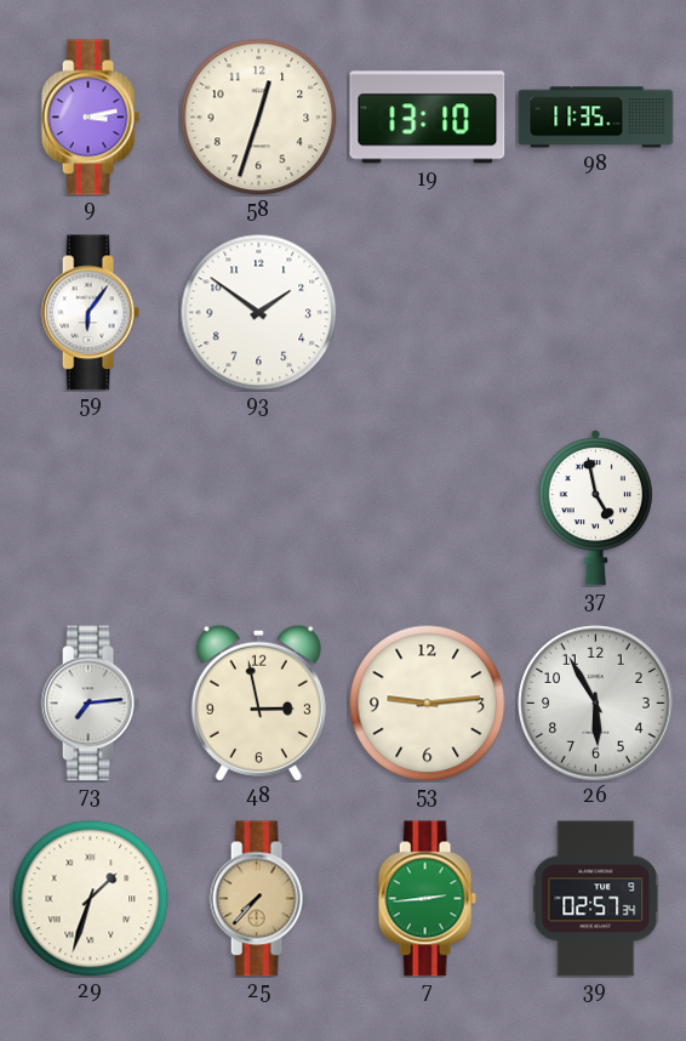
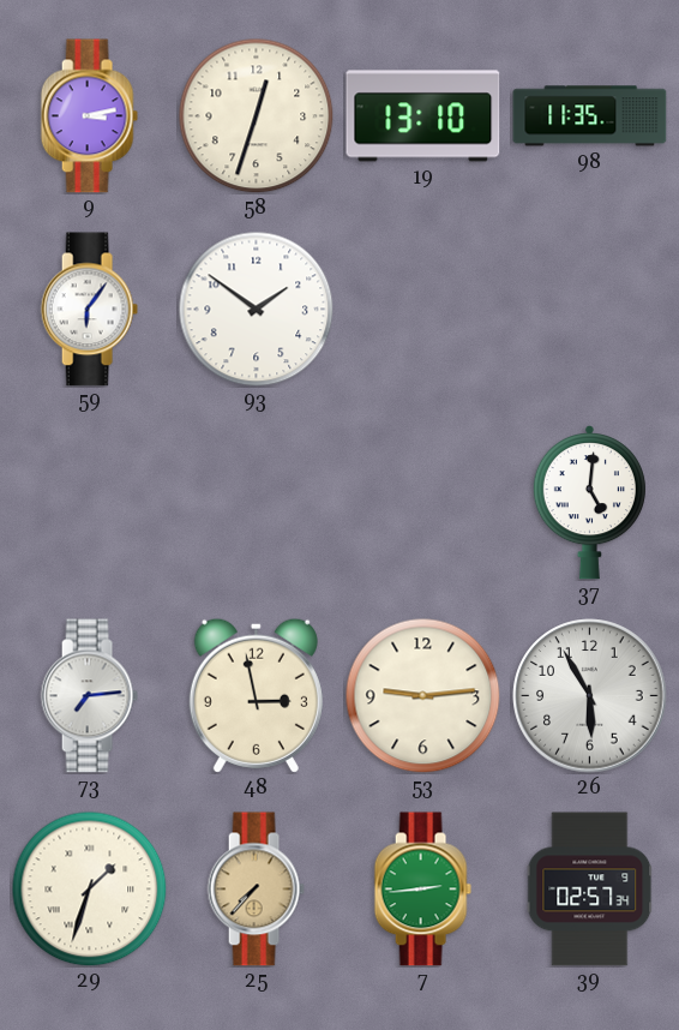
37: 4:58 -> 5:01
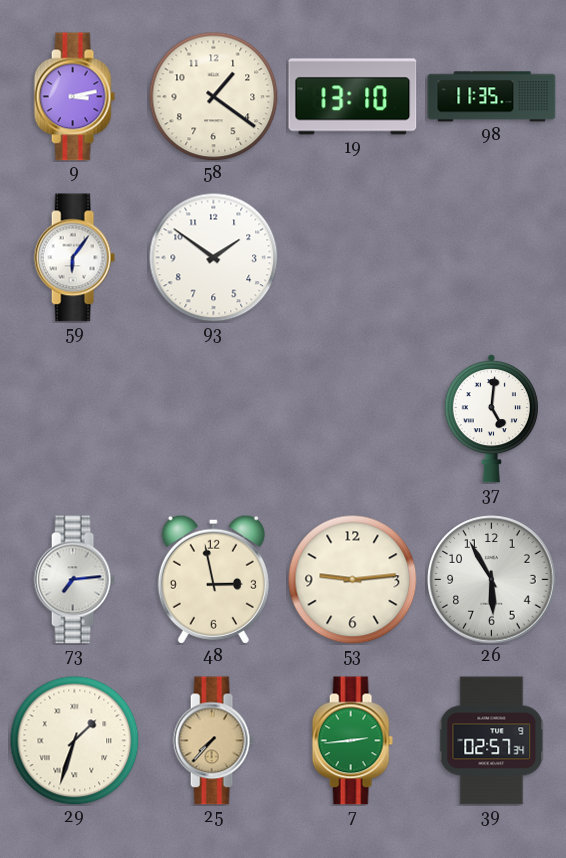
58: 12:33 -> 1:21
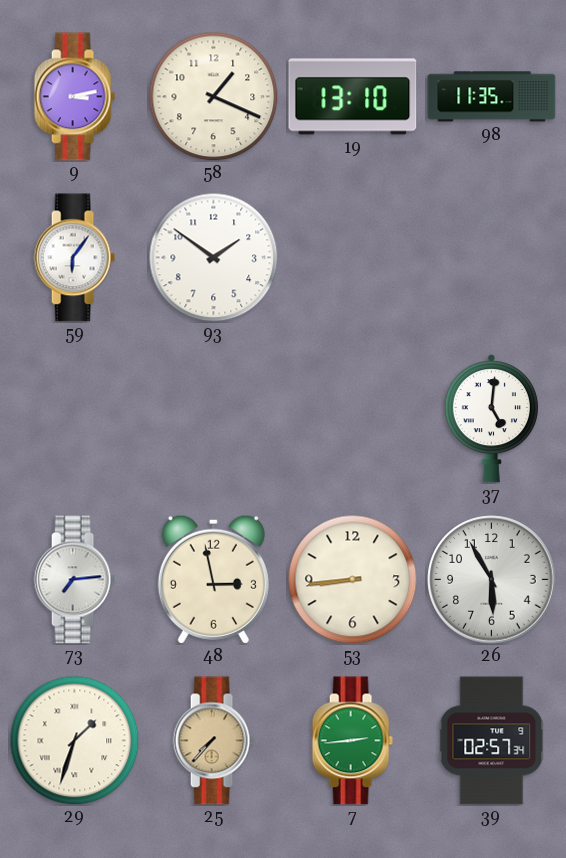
58: 1:21 -> 1:19
53: 9:14 -> 8:44
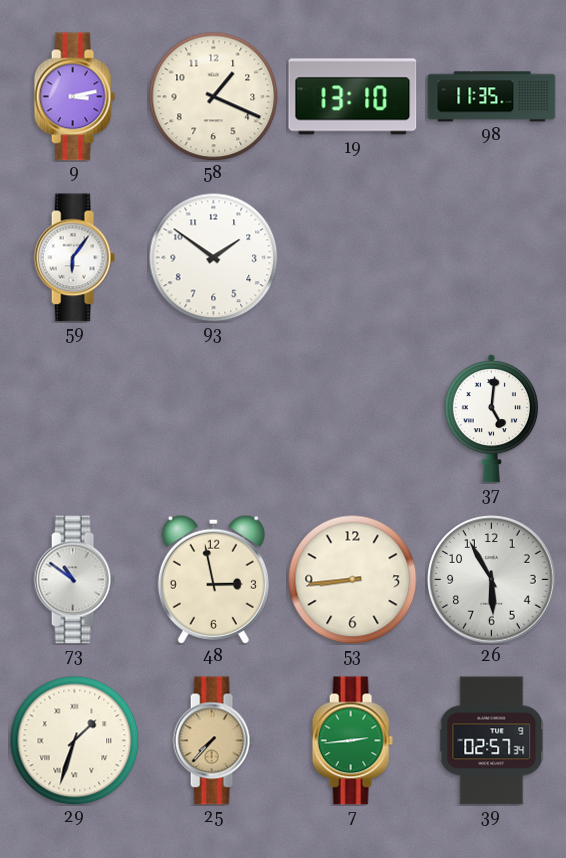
73: 7:14 -> 10:51
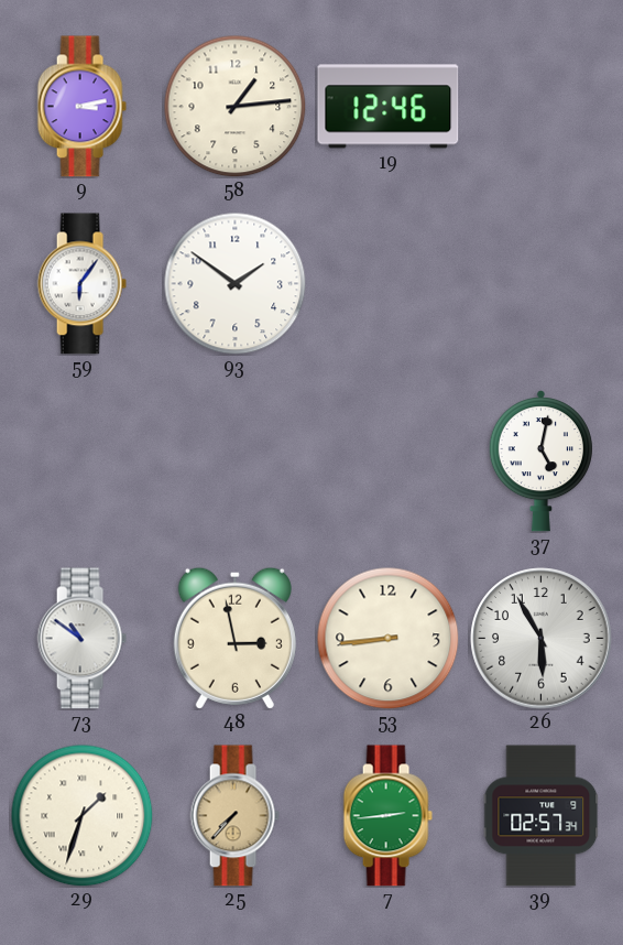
58: 1:19 -> 1:14
19: 13:10 -> 12:46
98: 11:35 -> none
37: 5:01 -> 5:02
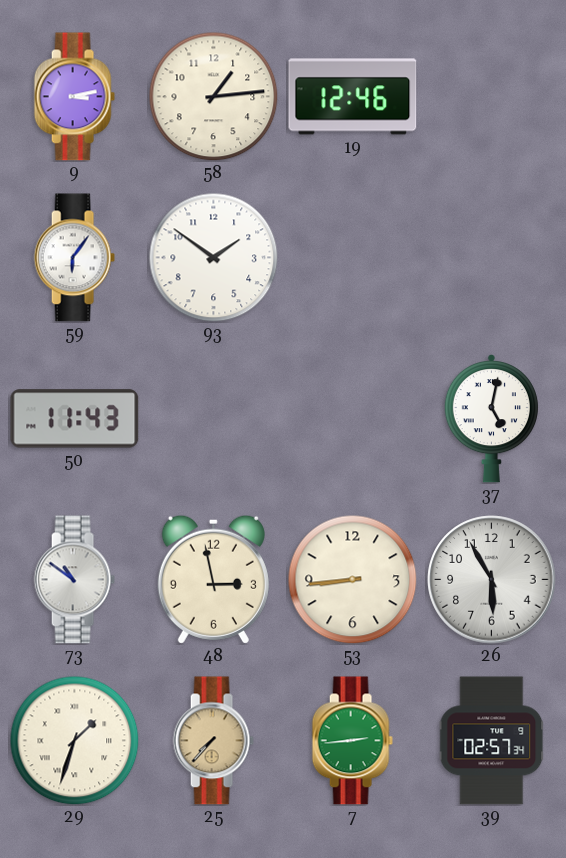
50: none -> 11:43
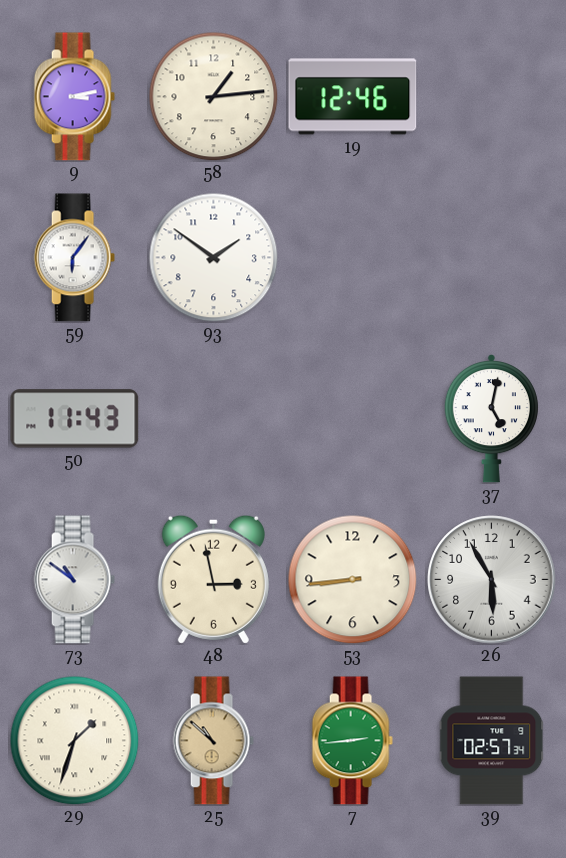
25: 7:37 -> 10:52
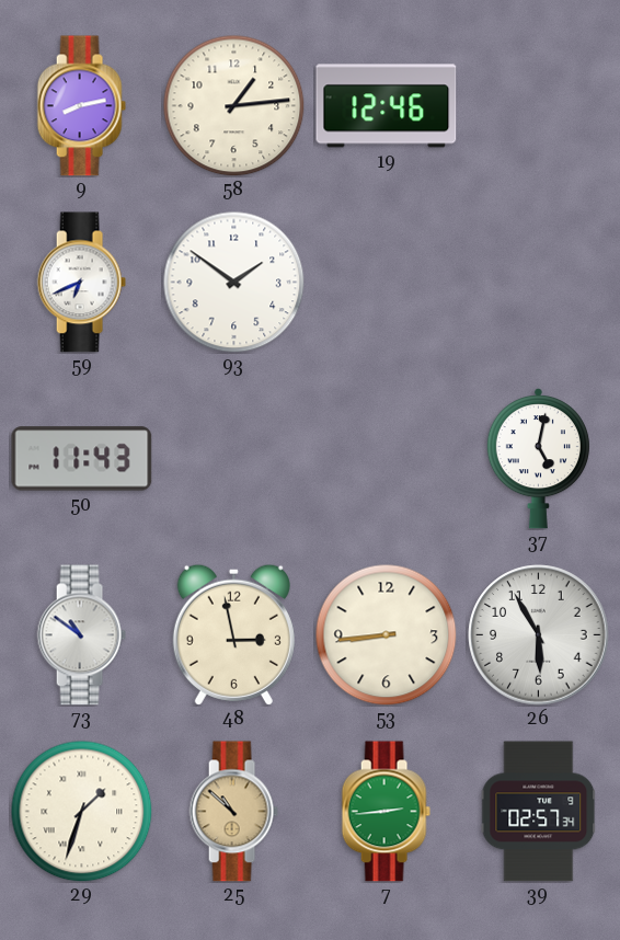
9: 3:13 -> 8:13
59: 6:06 -> 6:41
